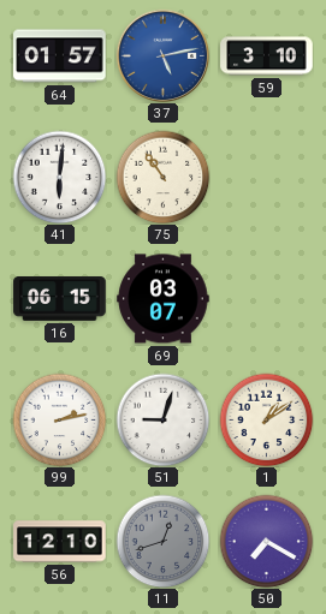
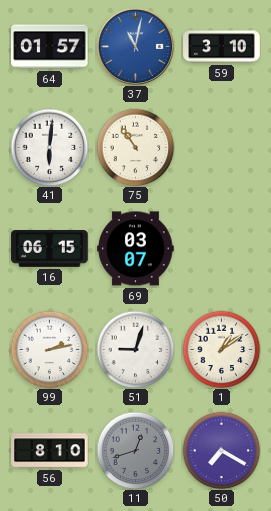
37: 5:13 -> 11:02
56: 12:10 -> 8:10
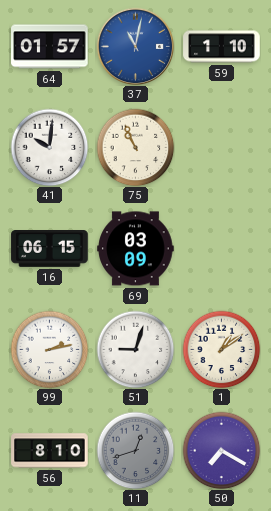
59: 3:10 -> 1:10
41: 6:01 -> 10:01
75: 10:54 -> 10:56
69: 03:07 -> 03:09
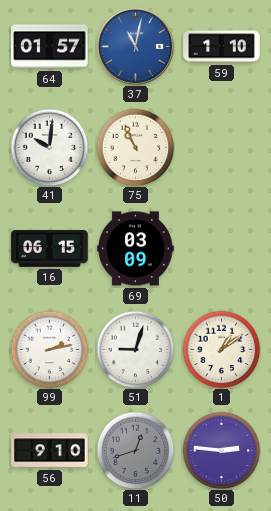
56: 8:10 -> 9:10
50: 7:20 -> 2:46
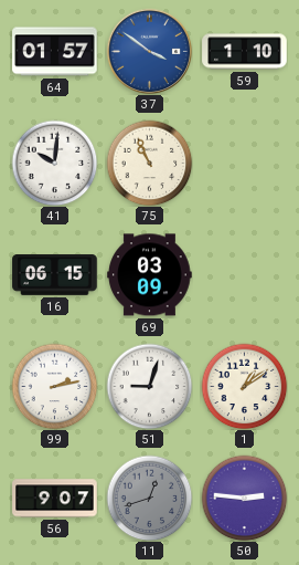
37: 11:02 -> 3:51
56: 9:10 -> 9:07
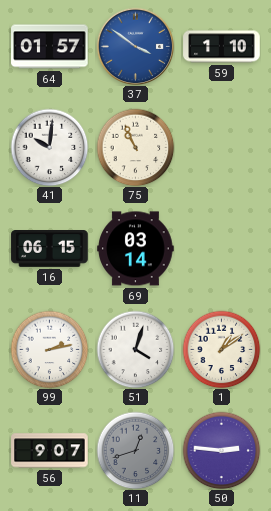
69: 03:09 -> 03:14
51: 9:03 -> 4:03
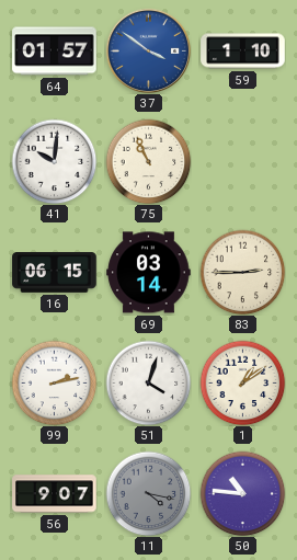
83: none -> 2:45
11: 12:42 -> 4:17
50: 2:46 -> 10:46
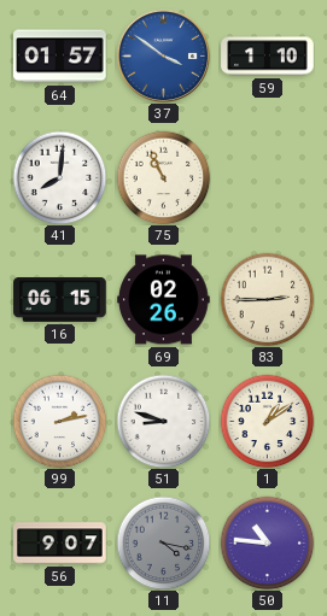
41: 10:01 -> 8:01
69: 03:14 -> 02:26
51: 4:03 -> 8:48
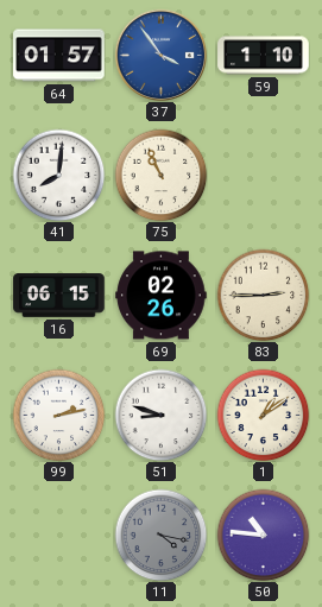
37: 3:51 -> 3:54
56: 9:07 -> none
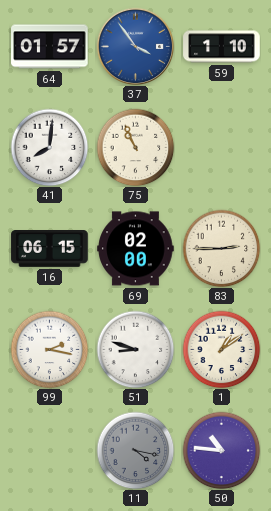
69: 02:26 -> 02:00
99: 2:13 -> 2:17
